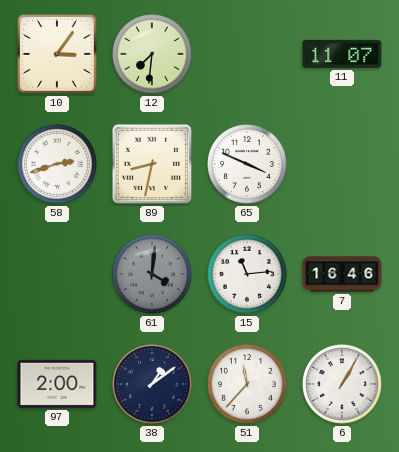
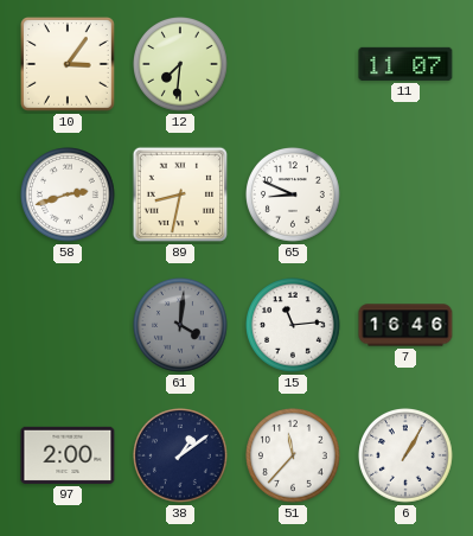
65: 3:49 -> 8:49
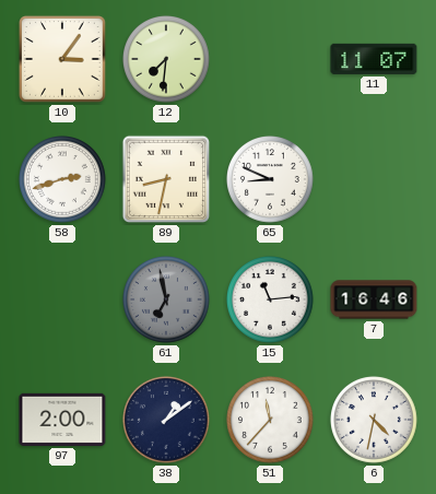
61: 4:01 -> 6:58
6: 1:05 -> 4:32
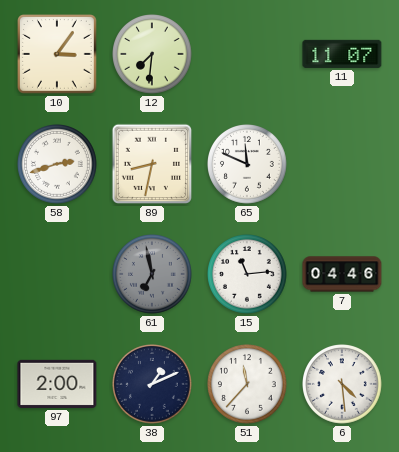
65: 8:49 -> 11:49
7: 16:46 -> 04:46
38: 1:09 -> 1:11
6: 4:32 -> 4:29
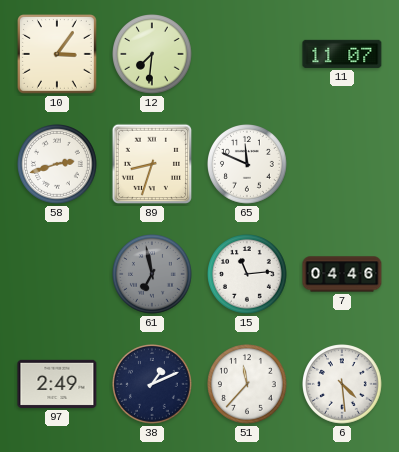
89: 8:32 -> 8:33
97: 2:00 -> 2:49
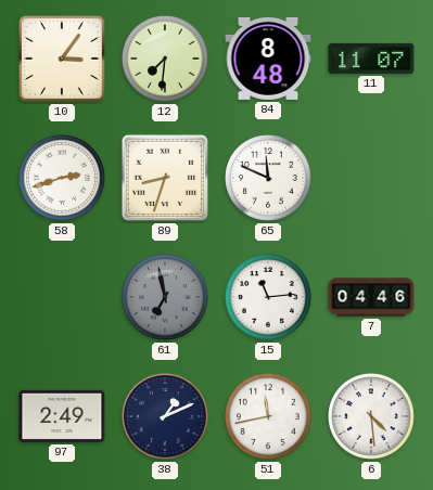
84: none -> 8:48
51: 11:37 -> 11:43
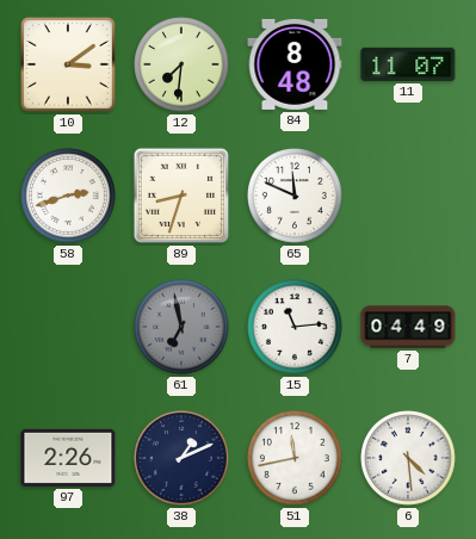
10: 3:06 -> 3:09
7: 04:46 -> 04:49
97: 2:49 -> 2:26
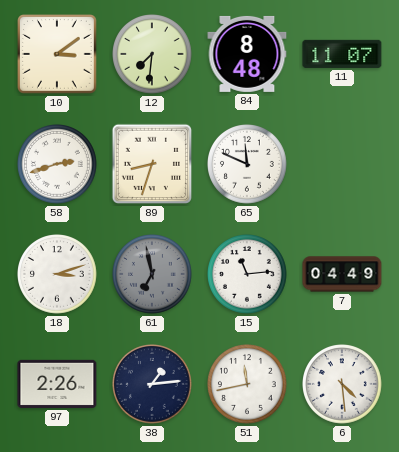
18: none -> 3:12
38: 1:11 -> 1:14
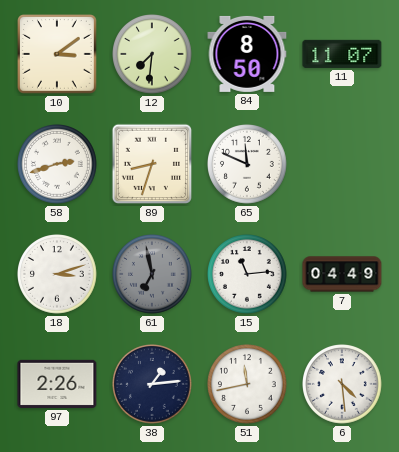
84: 8:48 -> 8:50
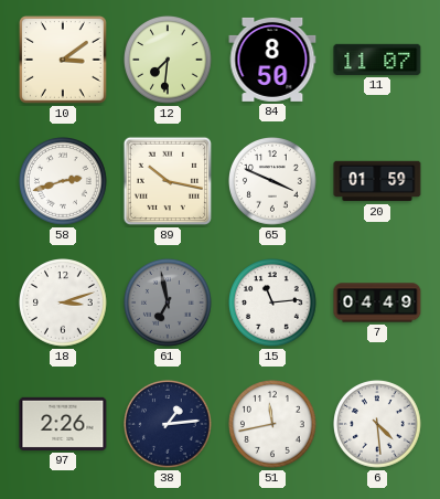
89: 8:33 -> 10:17
65: 11:49 -> 3:49
20: none -> 01:59
